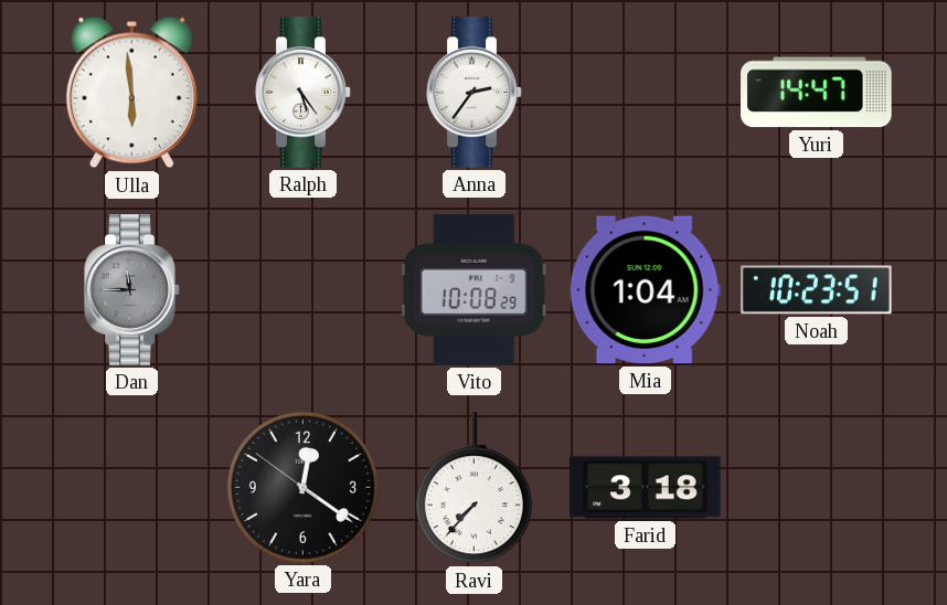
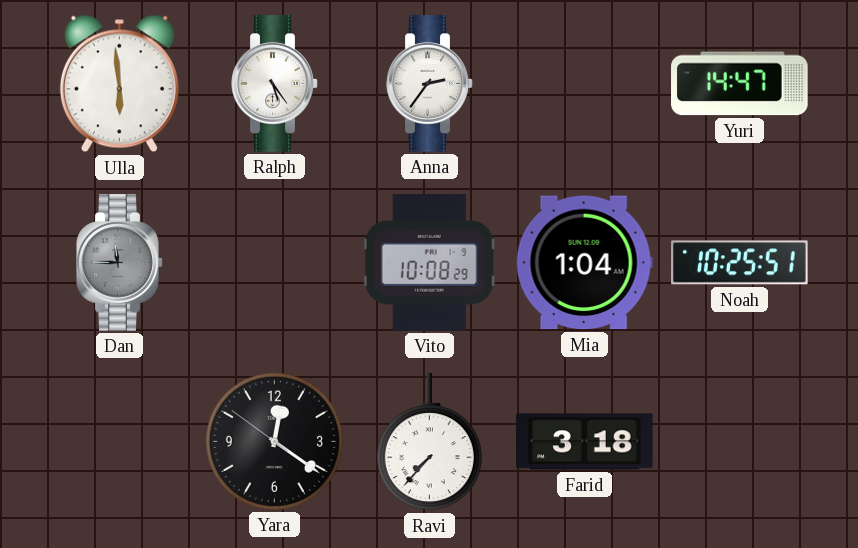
Noah: 10:23 -> 10:25
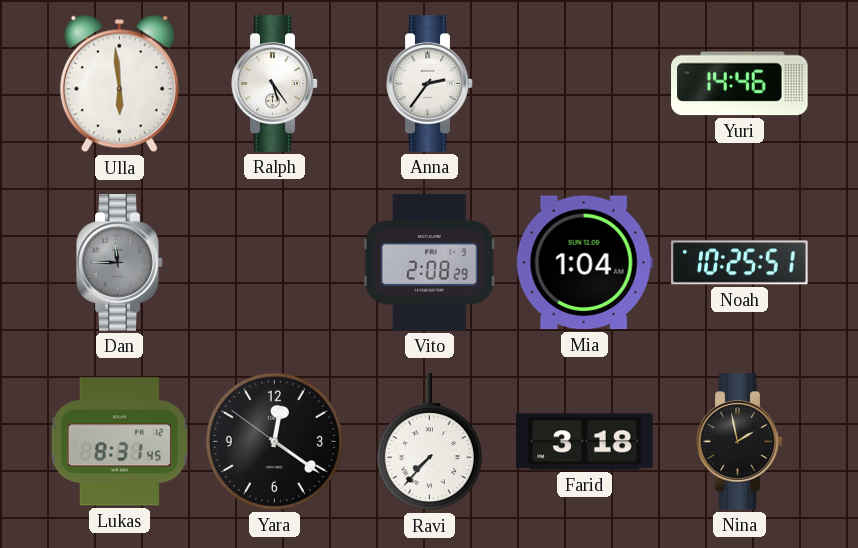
Yuri: 14:47 -> 14:46
Vito: 10:08 -> 2:08
Lukas: none -> 8:31
Nina: none -> 1:58
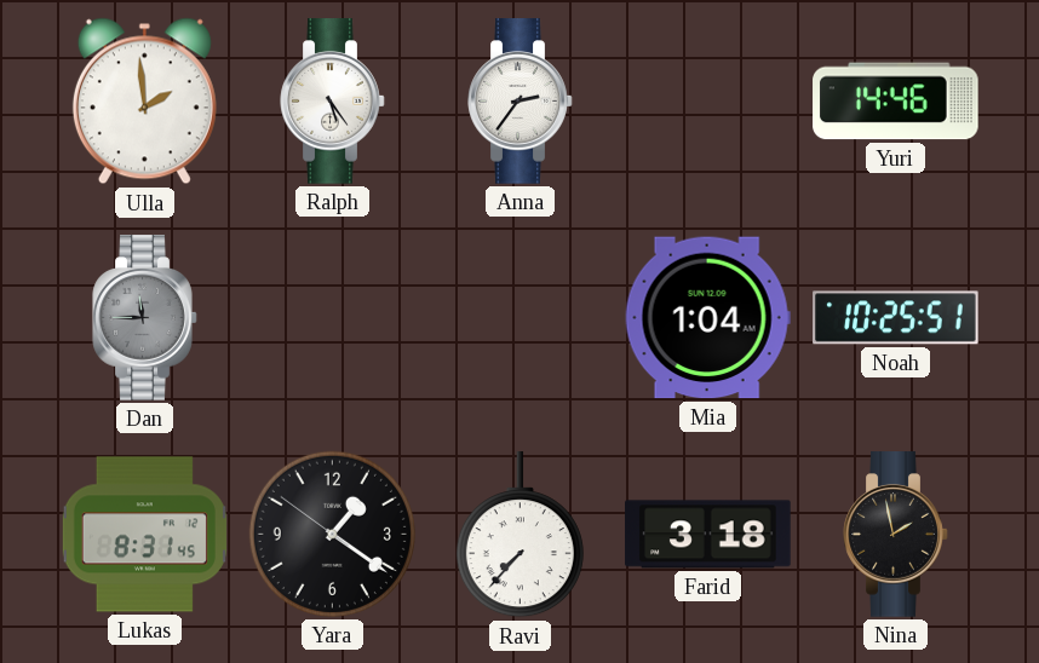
Ulla: 5:59 -> 1:59
Vito: 2:08 -> none
Yara: 12:20 -> 1:20
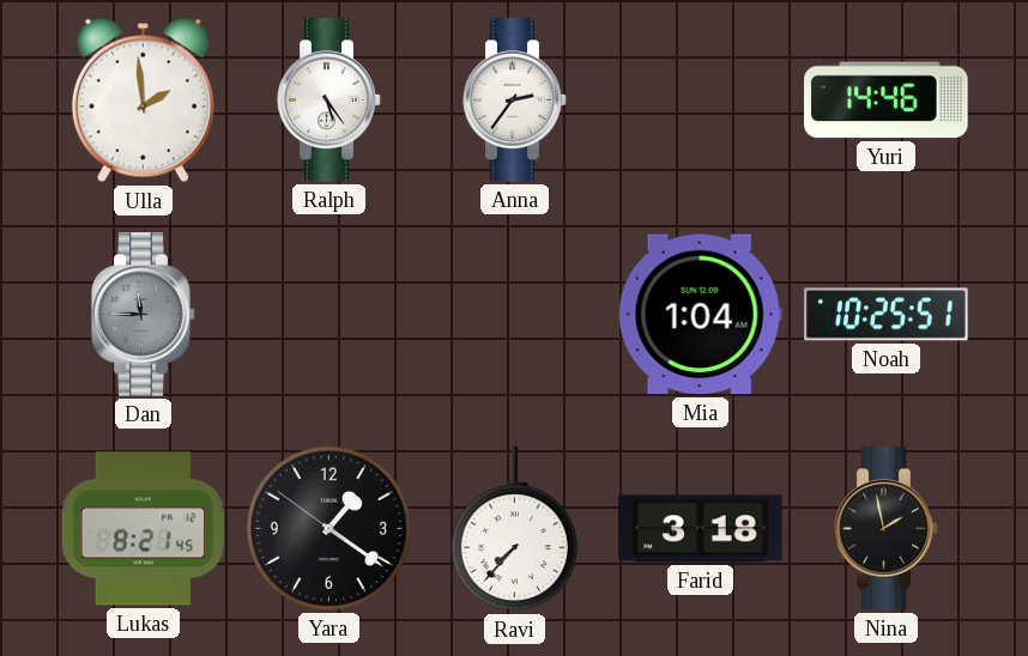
Lukas: 8:31 -> 8:21
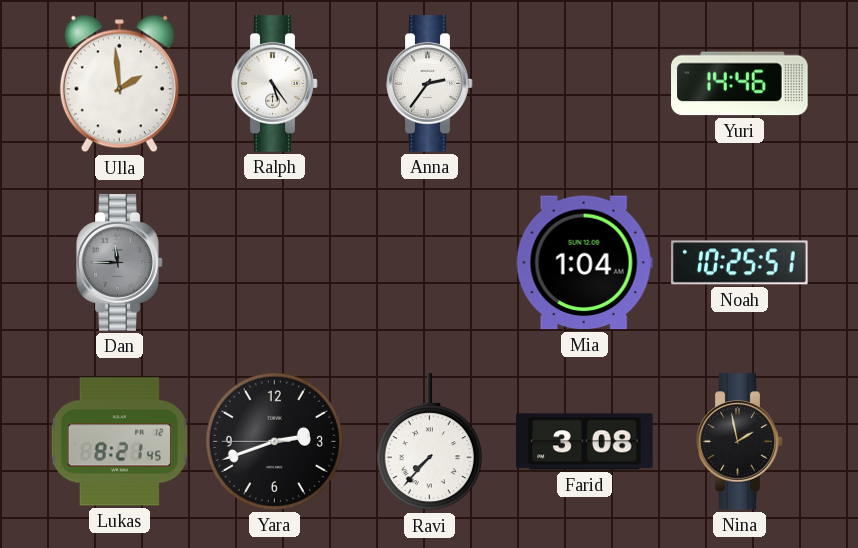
Yara: 1:20 -> 2:41
Farid: 3:18 -> 3:08
